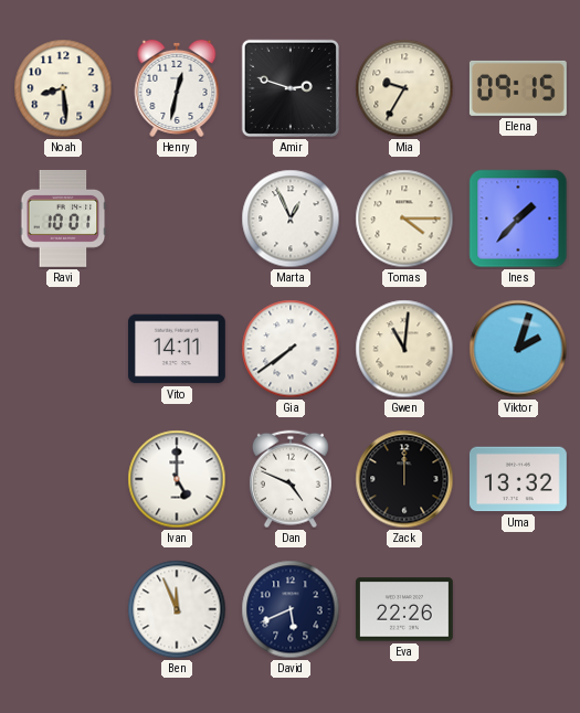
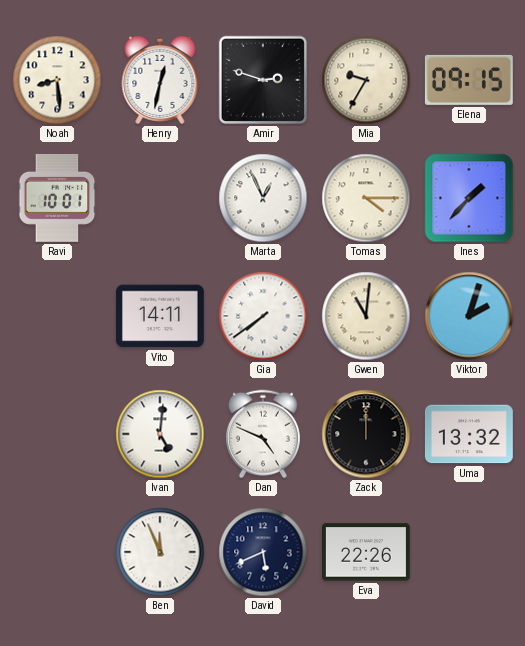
Ivan: 5:00 -> 5:01
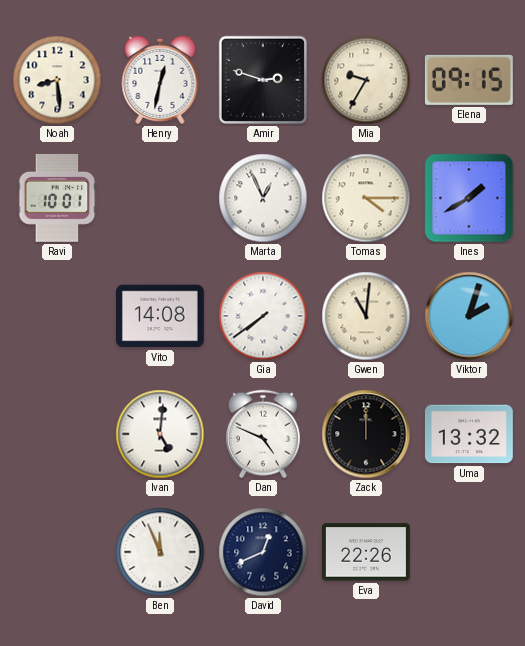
Ines: 1:37 -> 1:40
Vito: 14:11 -> 14:08
David: 5:41 -> 12:41
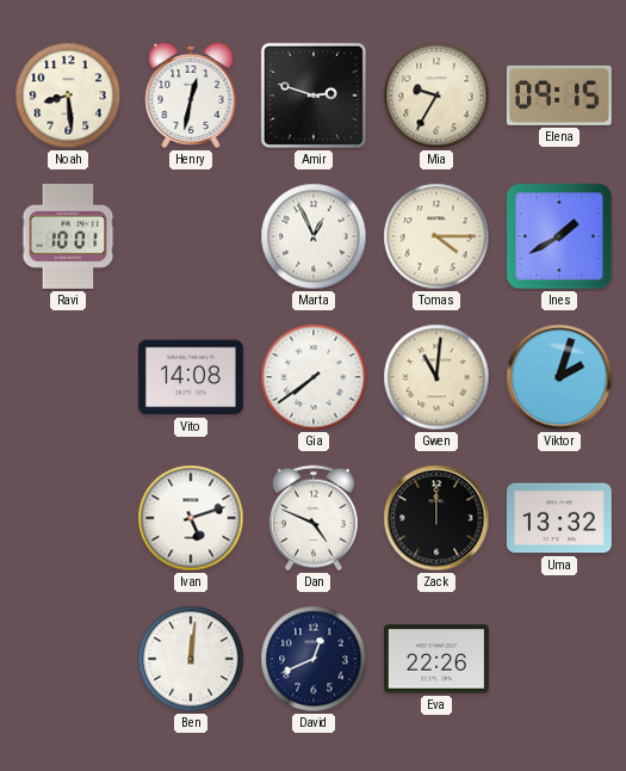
Ivan: 5:01 -> 5:12
Ben: 11:56 -> 12:01
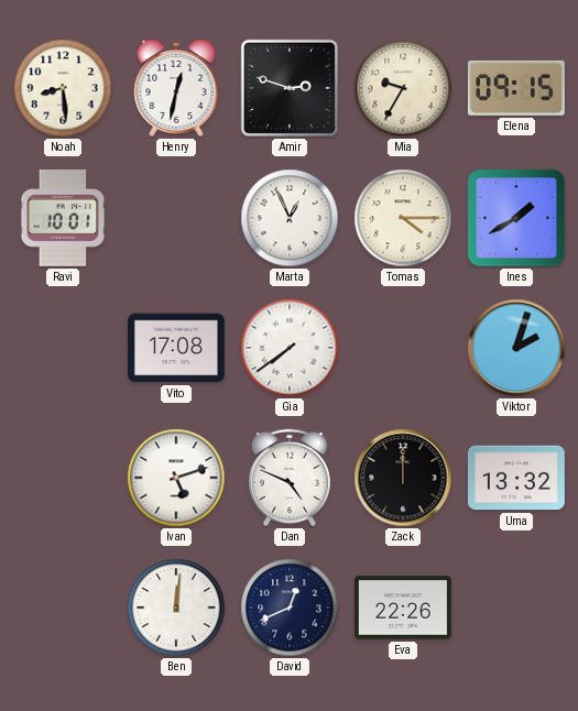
Vito: 14:08 -> 17:08
Gwen: 11:01 -> none
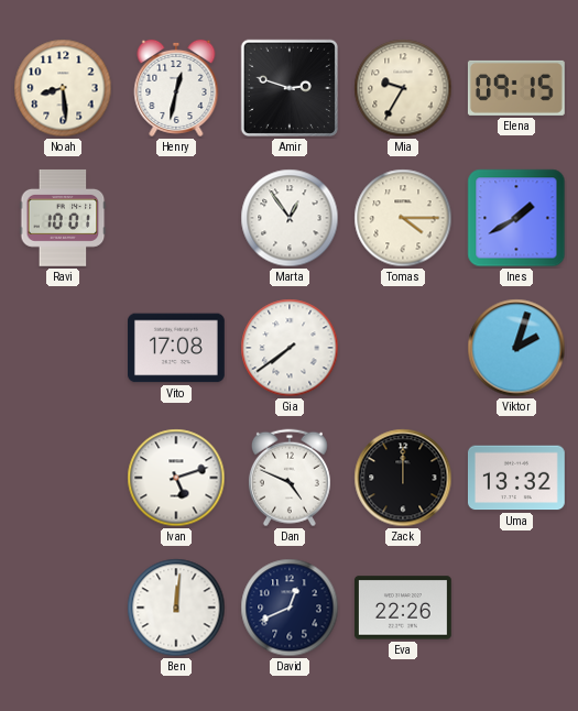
Marta: 12:56 -> 12:54
